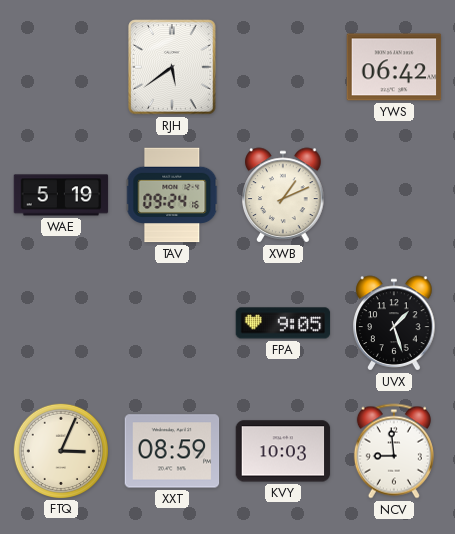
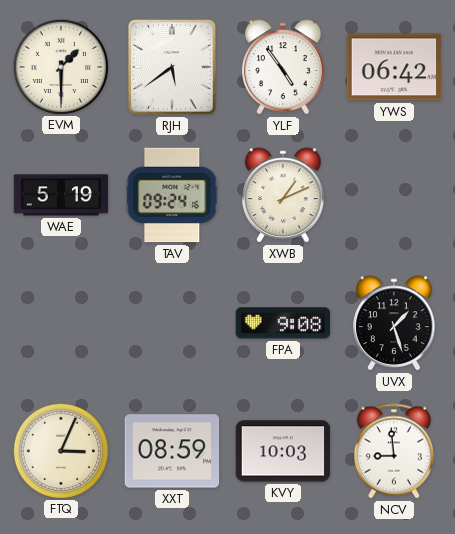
EVM: none -> 1:30
YLF: none -> 4:54
FPA: 9:05 -> 9:08
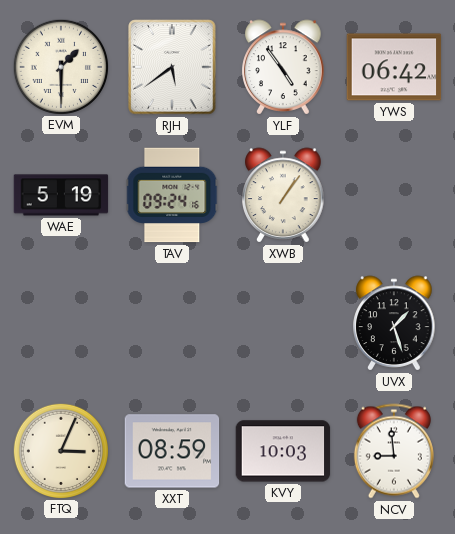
XWB: 1:11 -> 1:06
FPA: 9:08 -> none
